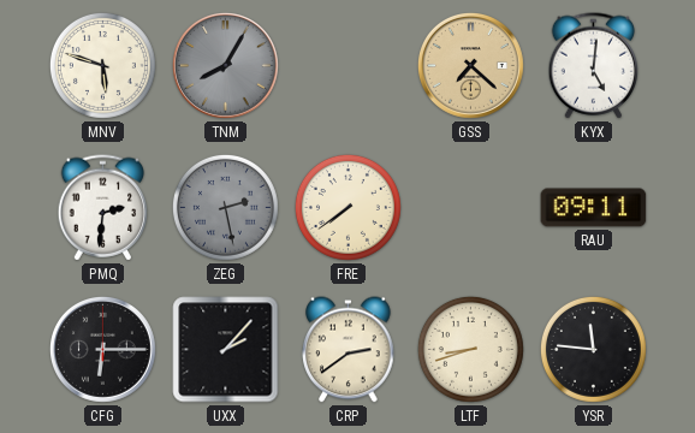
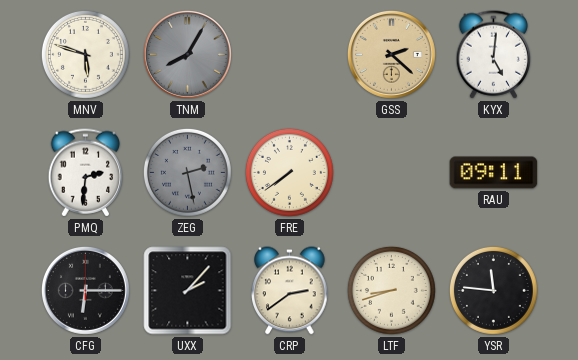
GSS: 7:22 -> 2:22
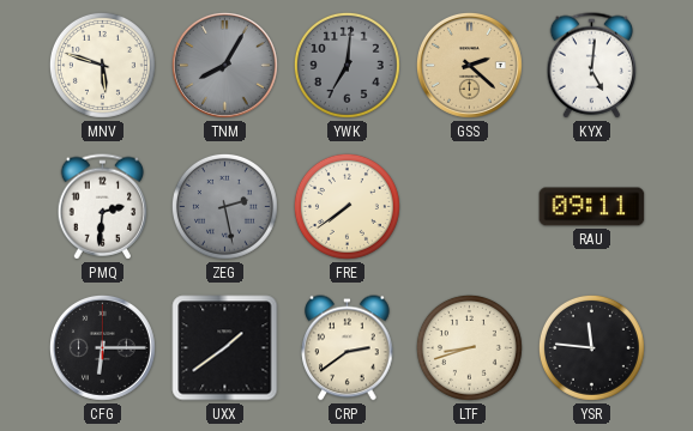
YWK: none -> 7:01
UXX: 2:07 -> 1:39
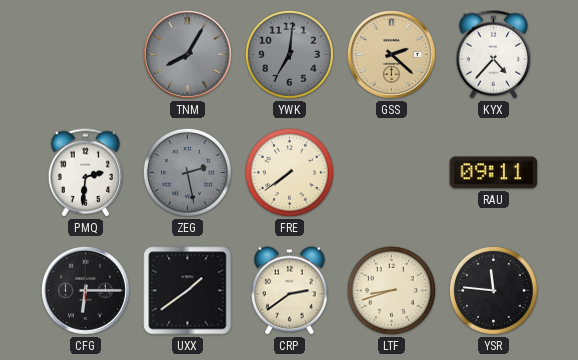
MNV: 5:48 -> none
KYX: 5:01 -> 4:37
